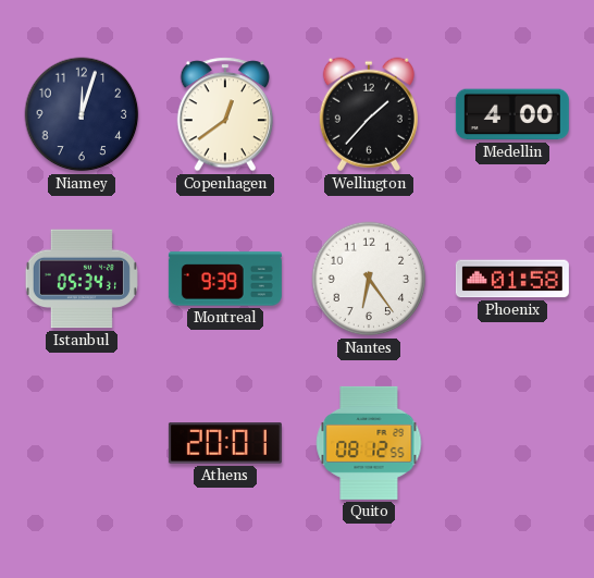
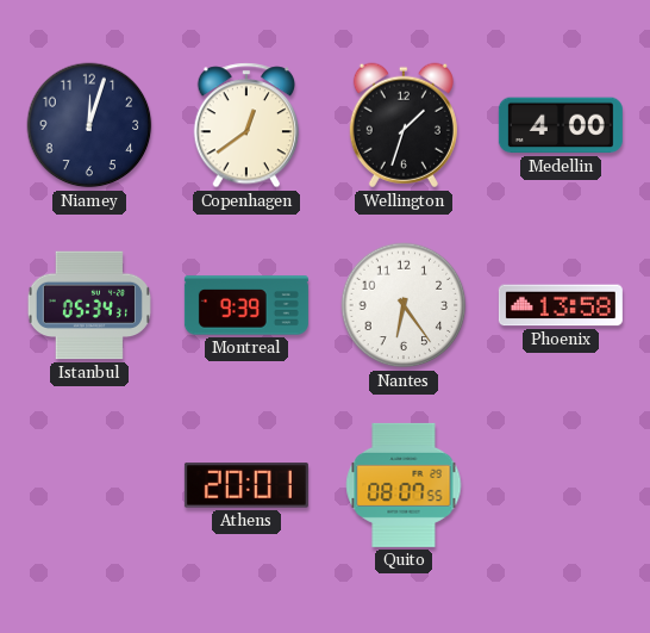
Wellington: 1:37 -> 1:33
Phoenix: 01:58 -> 13:58
Quito: 08:12 -> 08:07
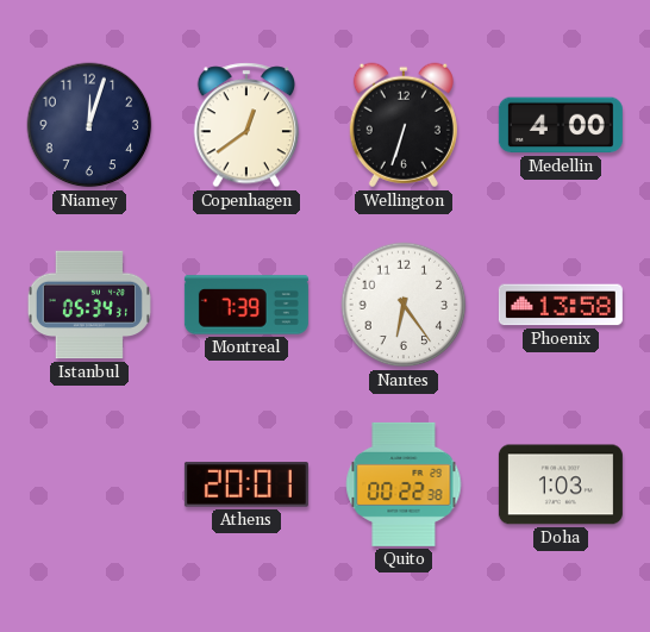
Wellington: 1:33 -> 6:33
Montreal: 9:39 -> 7:39
Quito: 08:07 -> 00:22
Doha: none -> 1:03
